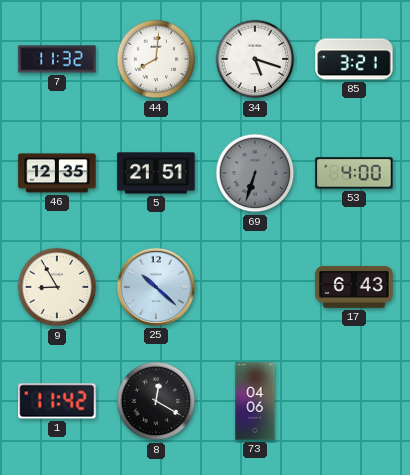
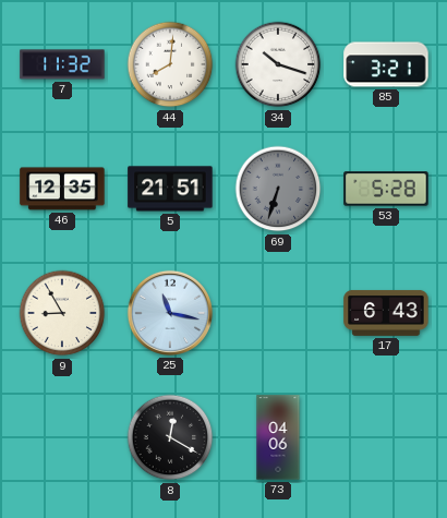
34: 5:18 -> 10:18
53: 4:00 -> 5:28
25: 10:22 -> 11:17
1: 11:42 -> none
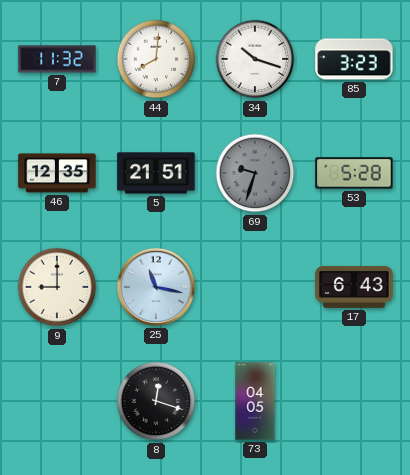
85: 3:21 -> 3:23
69: 6:33 -> 9:33
9: 8:55 -> 9:00
8: 12:20 -> 12:18
73: 04:06 -> 04:05
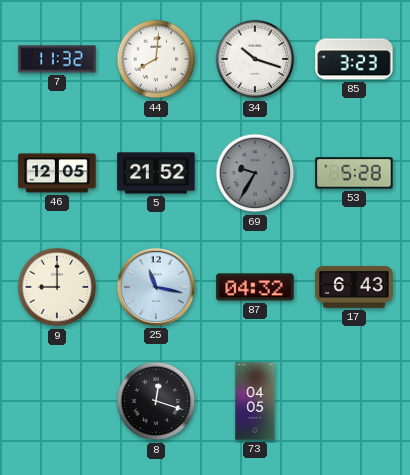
46: 12:35 -> 12:05
5: 21:51 -> 21:52
69: 9:33 -> 9:35
87: none -> 04:32
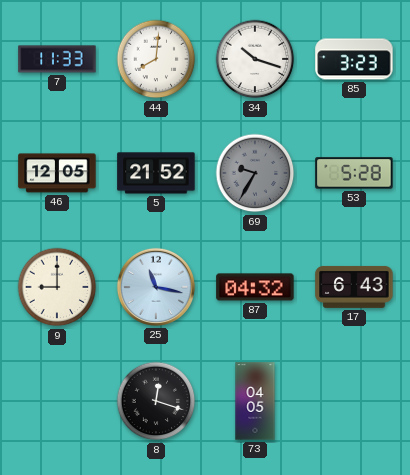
7: 11:32 -> 11:33
